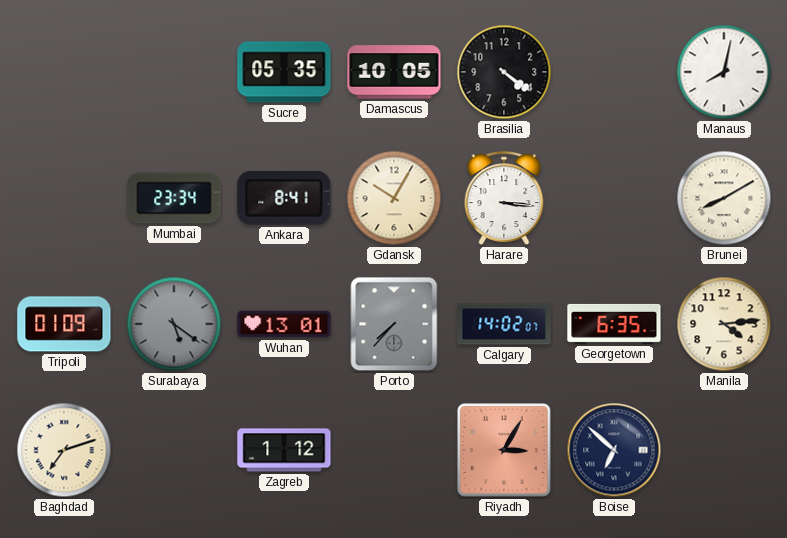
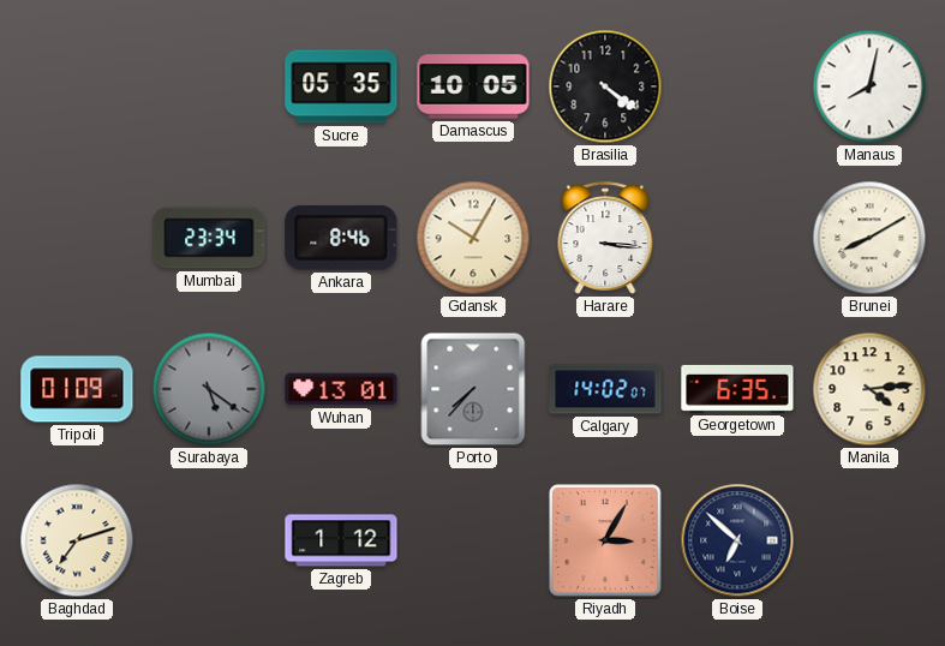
Ankara: 8:41 -> 8:46
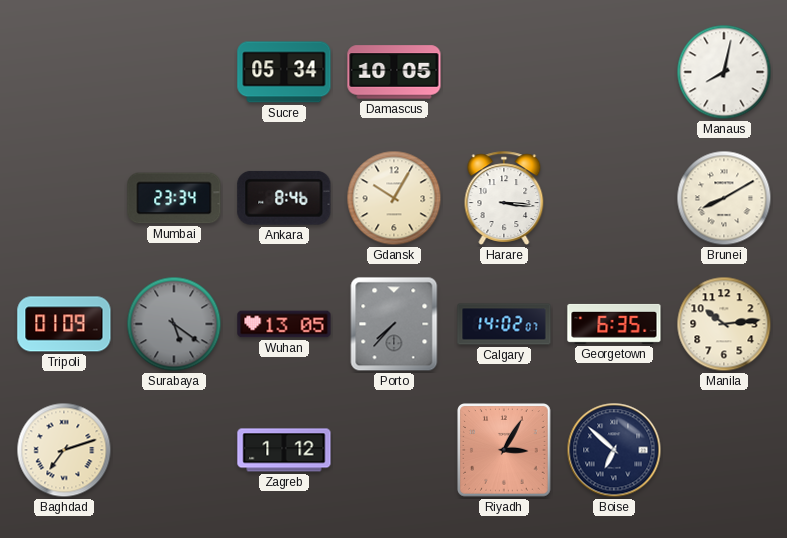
Sucre: 05:35 -> 05:34
Brasilia: 4:21 -> none
Wuhan: 13:01 -> 13:05
Manila: 4:14 -> 10:14
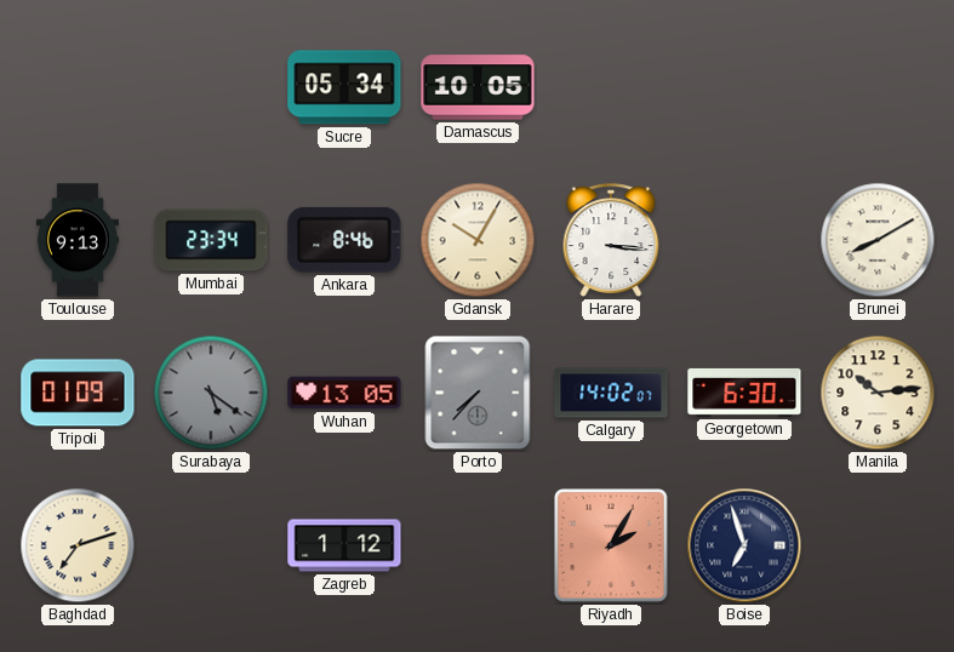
Manaus: 8:02 -> none
Toulouse: none -> 9:13
Georgetown: 6:35 -> 6:30
Riyadh: 3:05 -> 2:05
Boise: 6:52 -> 6:57
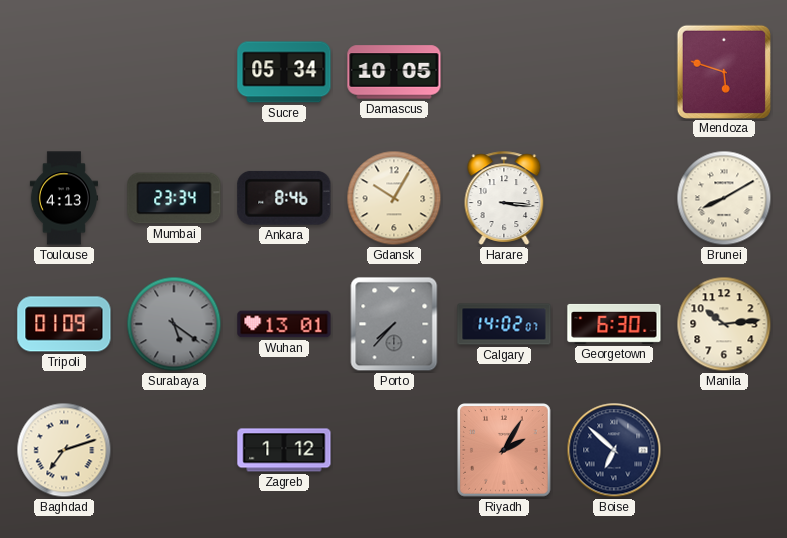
Mendoza: none -> 5:48
Toulouse: 9:13 -> 4:13
Wuhan: 13:05 -> 13:01
Boise: 6:57 -> 6:52
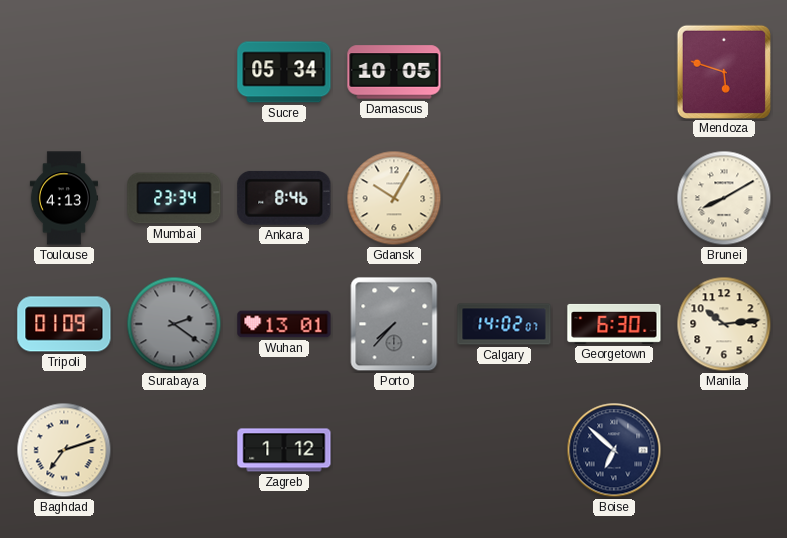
Harare: 3:16 -> none
Surabaya: 5:21 -> 2:21
Riyadh: 2:05 -> none
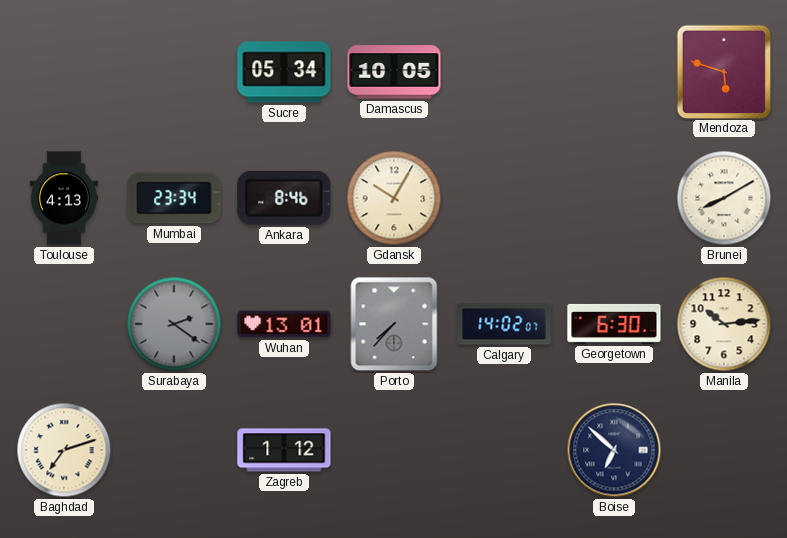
Tripoli: 01:09 -> none
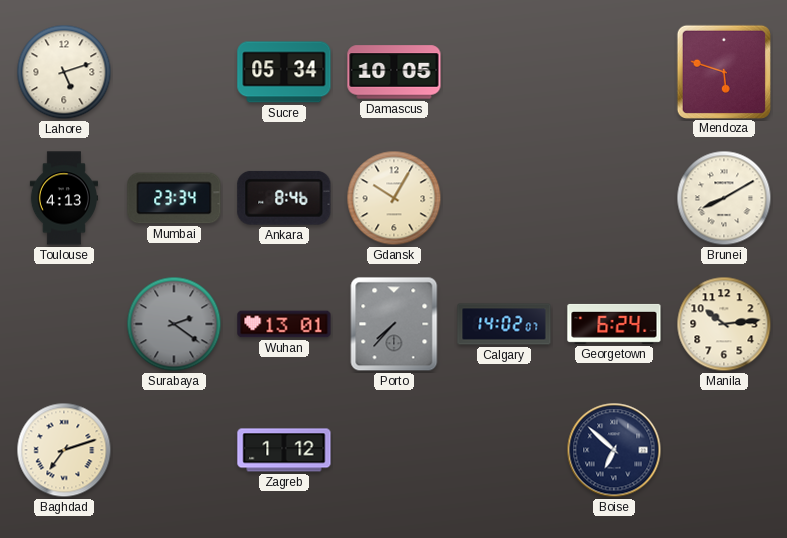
Lahore: none -> 5:12
Georgetown: 6:30 -> 6:24
